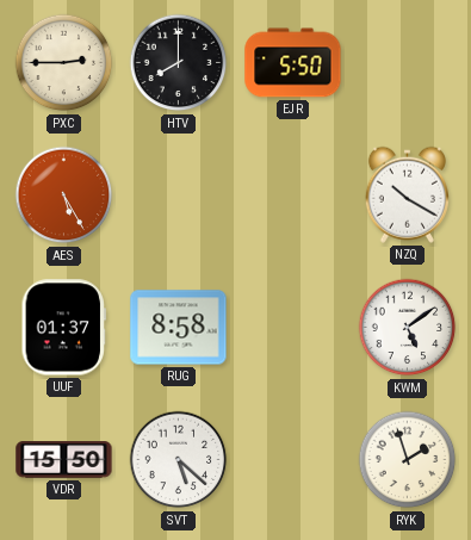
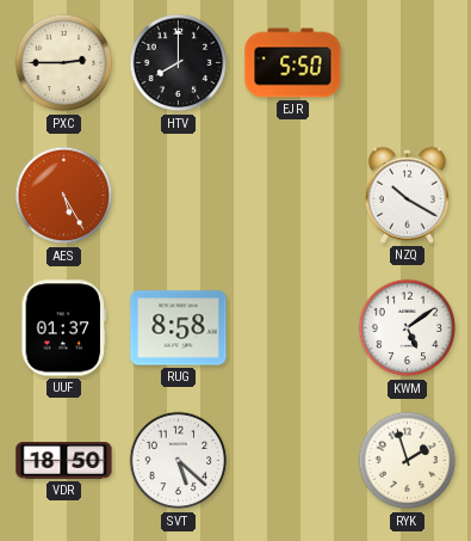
VDR: 15:50 -> 18:50
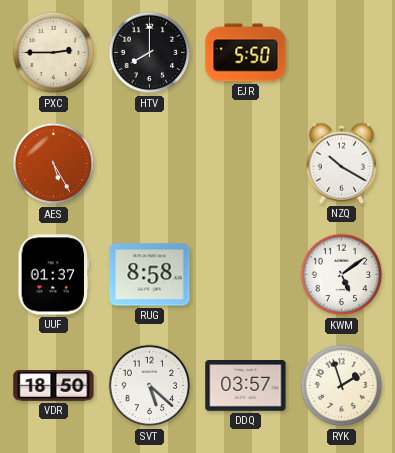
DDQ: none -> 03:57
